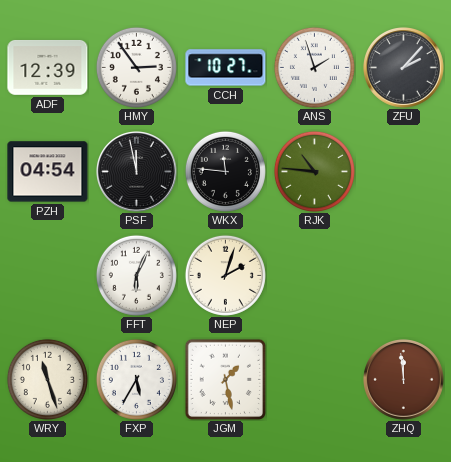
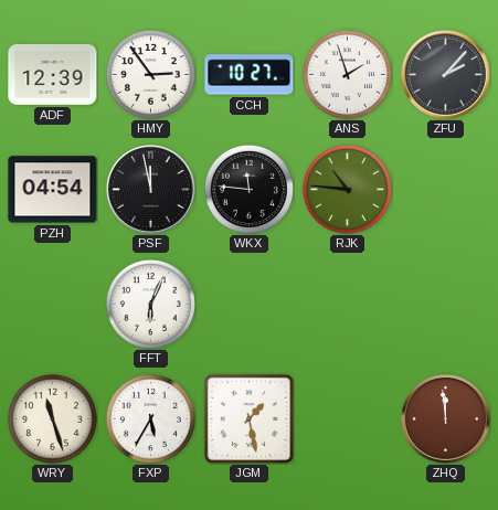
NEP: 2:03 -> none
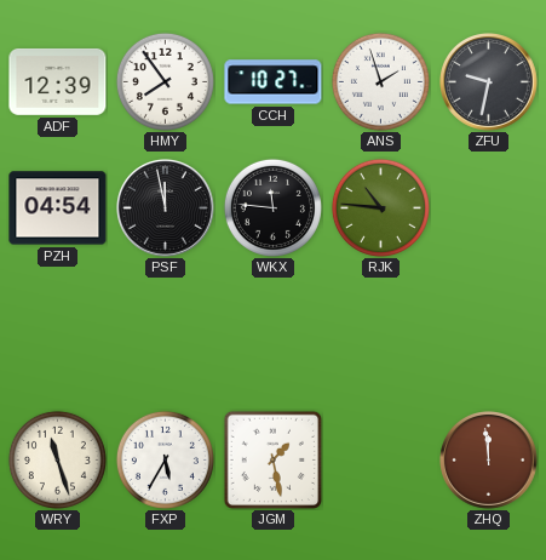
HMY: 2:54 -> 7:54
ZFU: 2:07 -> 9:32
FFT: 6:04 -> none
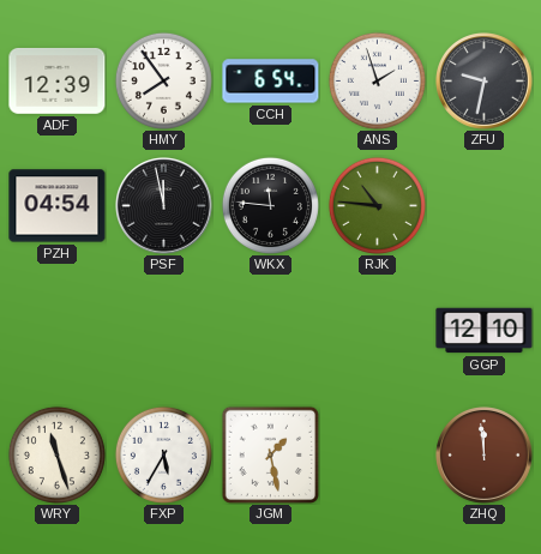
CCH: 10:27 -> 6:54
GGP: none -> 12:10
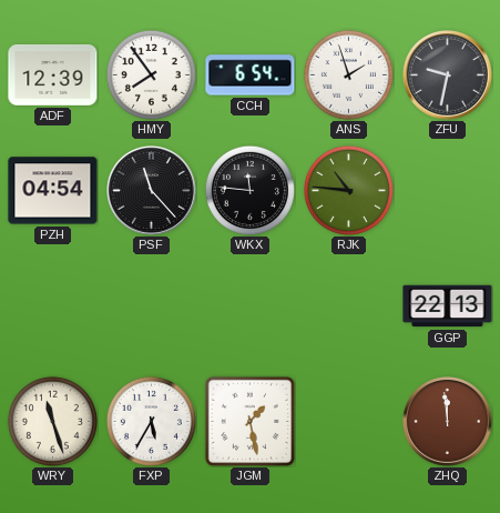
PSF: 11:58 -> 11:23
GGP: 12:10 -> 22:13
